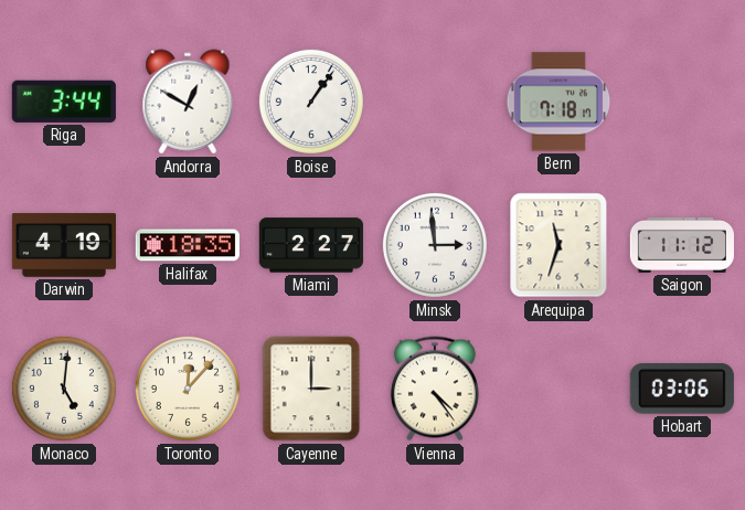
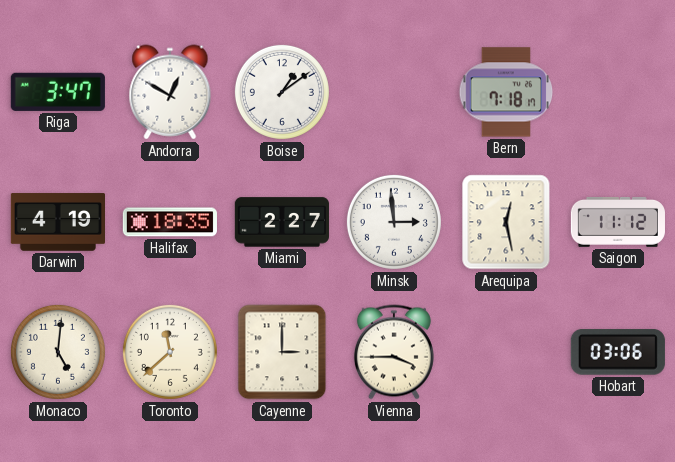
Riga: 3:44 -> 3:47
Boise: 1:06 -> 1:09
Arequipa: 11:33 -> 12:28
Toronto: 12:07 -> 11:38
Vienna: 4:24 -> 3:45
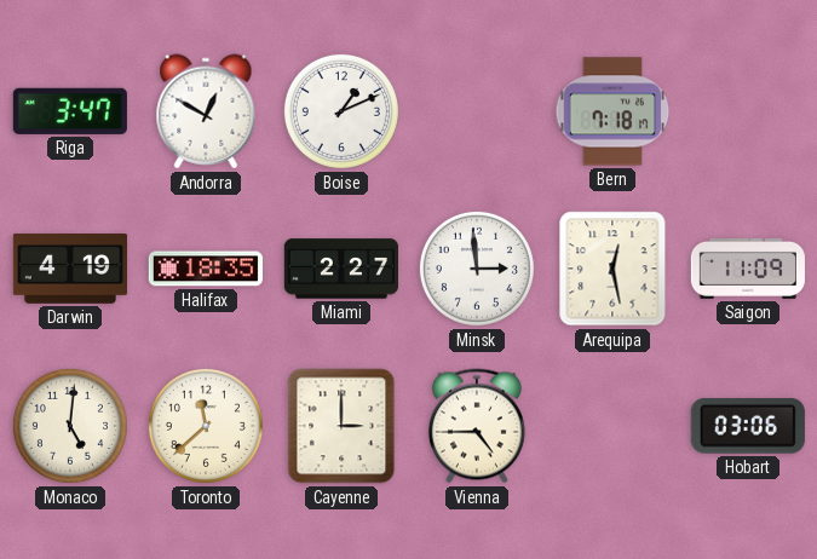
Boise: 1:09 -> 1:11
Saigon: 11:12 -> 11:09
Vienna: 3:45 -> 4:45
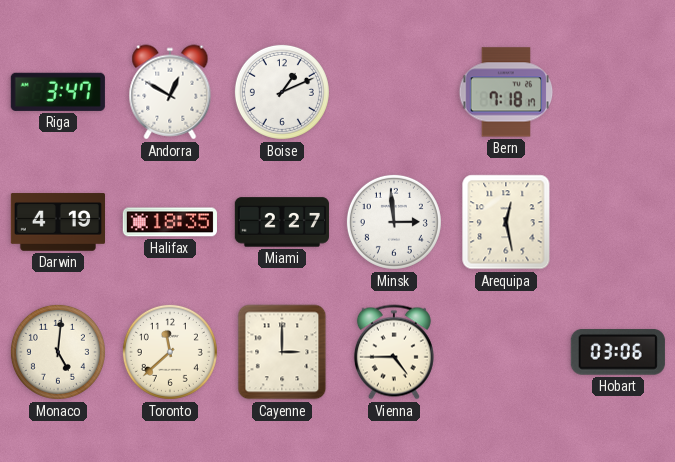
Saigon: 11:09 -> none
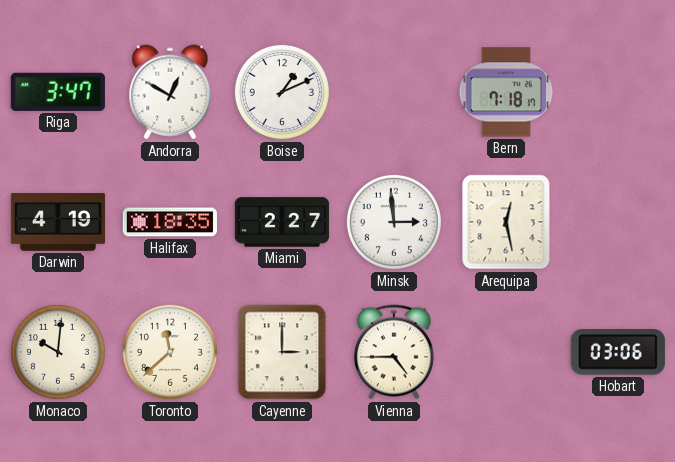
Monaco: 5:01 -> 10:01
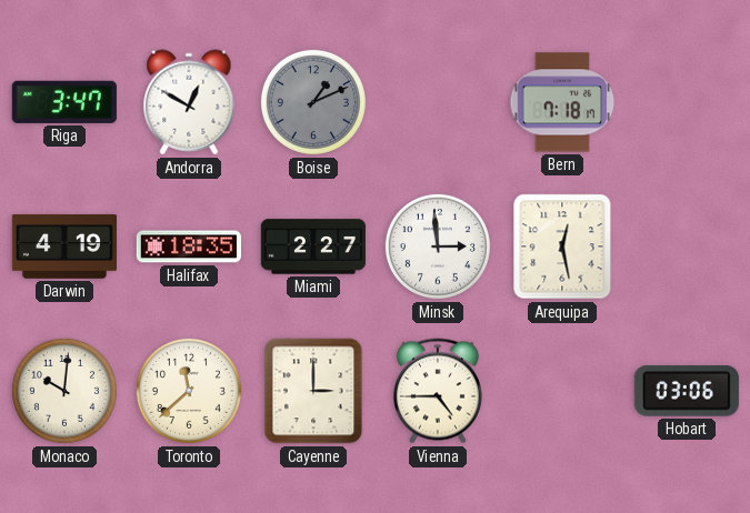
Boise dial: white -> grey
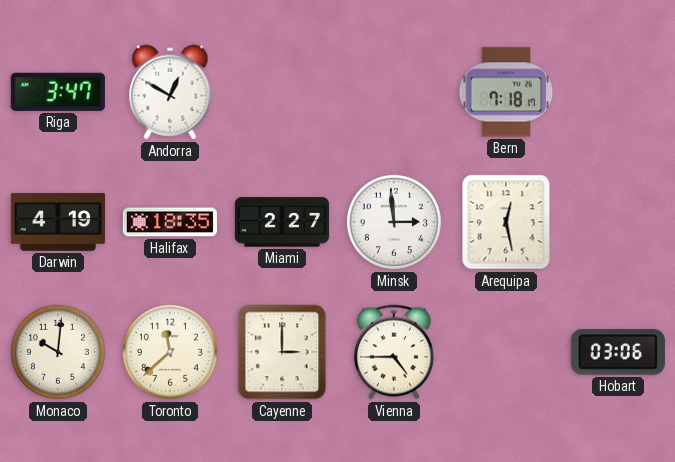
Boise: 1:11 -> none
